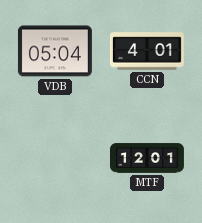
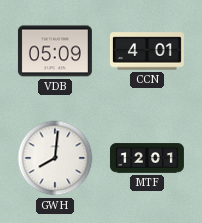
VDB: 05:04 -> 05:09
GWH: none -> 8:01
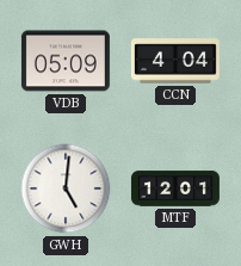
CCN: 4:01 -> 4:04
GWH: 8:01 -> 5:01
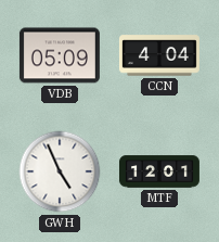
GWH: 5:01 -> 4:56
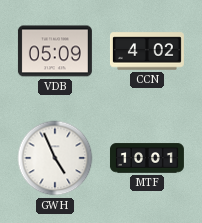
CCN: 4:04 -> 4:02
MTF: 12:01 -> 10:01
